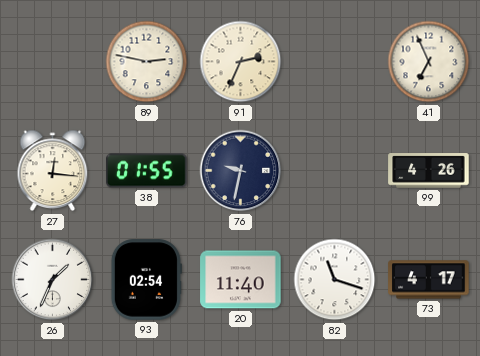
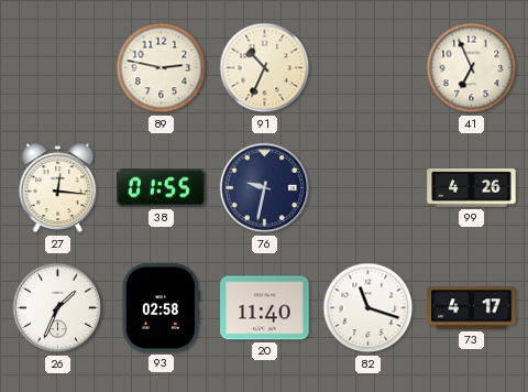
91: 2:34 -> 10:34
93: 02:54 -> 02:58
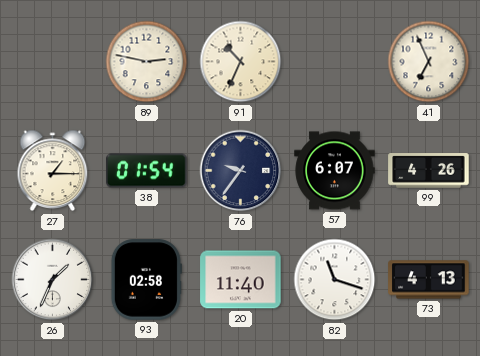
27: 12:16 -> 1:15
38: 01:55 -> 01:54
76: 9:32 -> 9:36
57: none -> 6:07
73: 4:17 -> 4:13
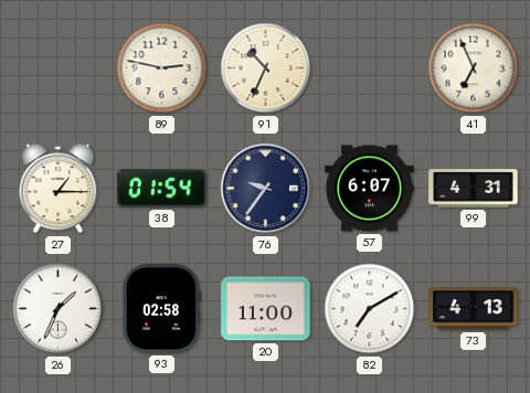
99: 4:26 -> 4:31
20: 11:40 -> 11:00
82: 11:18 -> 7:10
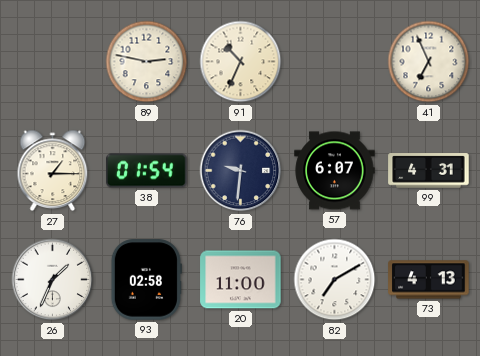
76: 9:36 -> 9:31
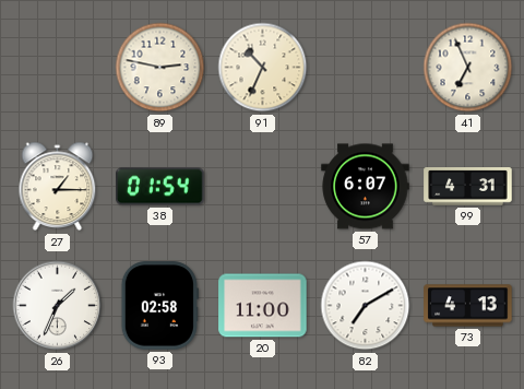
76: 9:31 -> none
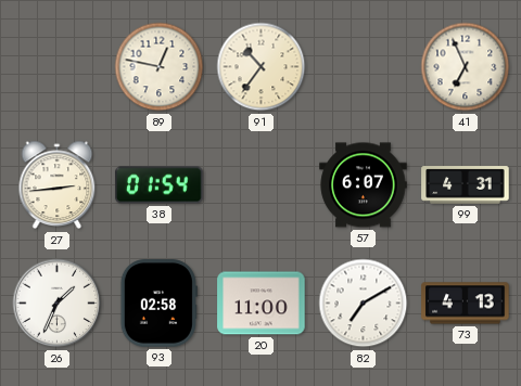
89: 2:47 -> 12:47
91: 10:34 -> 10:36
27: 1:15 -> 2:44
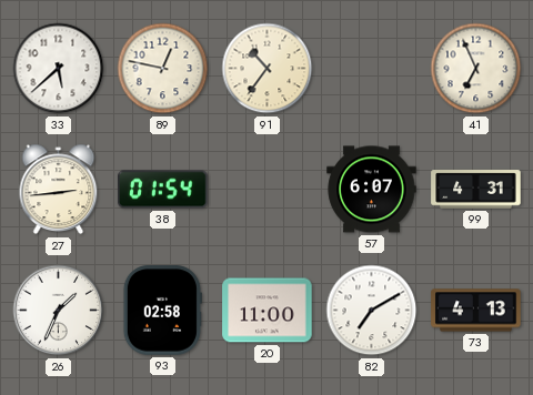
33: none -> 5:38
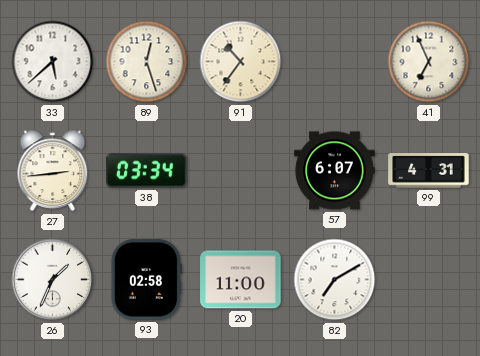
89: 12:47 -> 12:27
38: 01:54 -> 03:34
73: 4:13 -> none
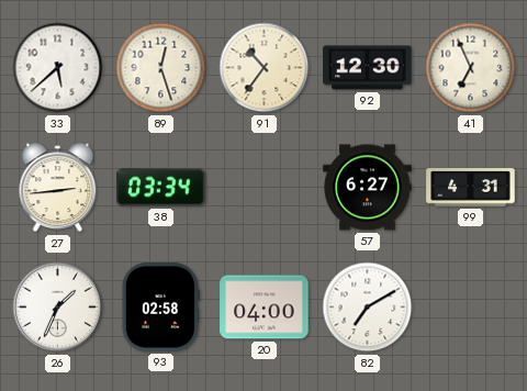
92: none -> 12:30
57: 6:07 -> 6:27
20: 11:00 -> 04:00
